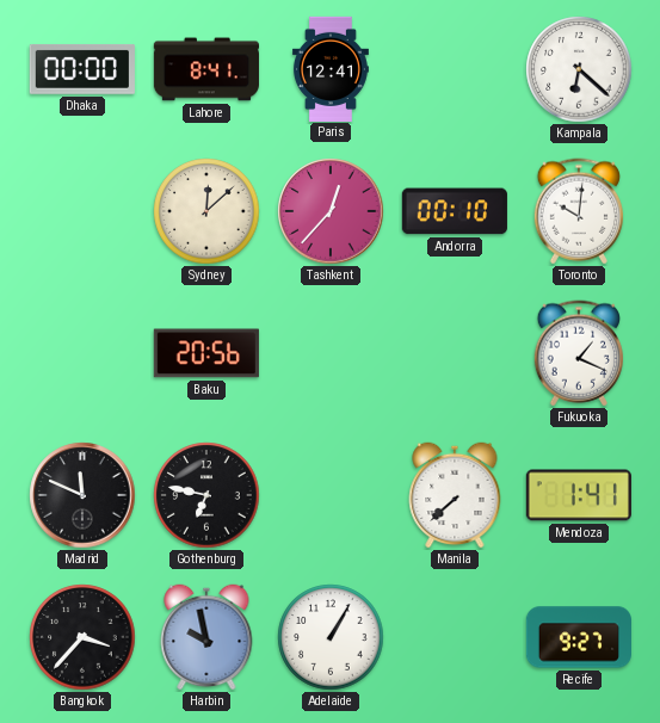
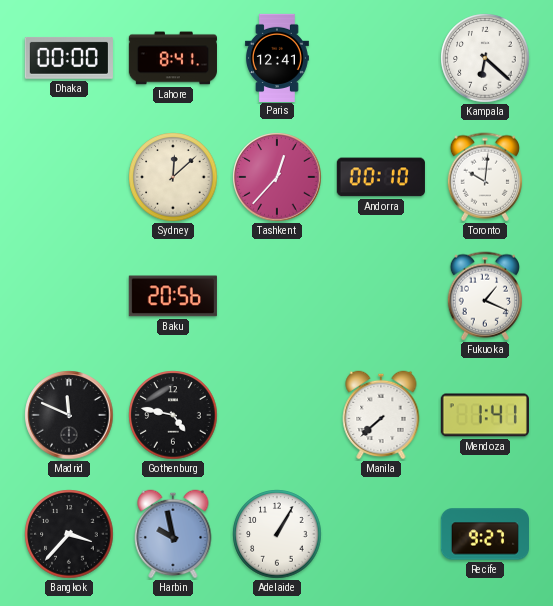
Gothenburg: 6:47 -> 4:47
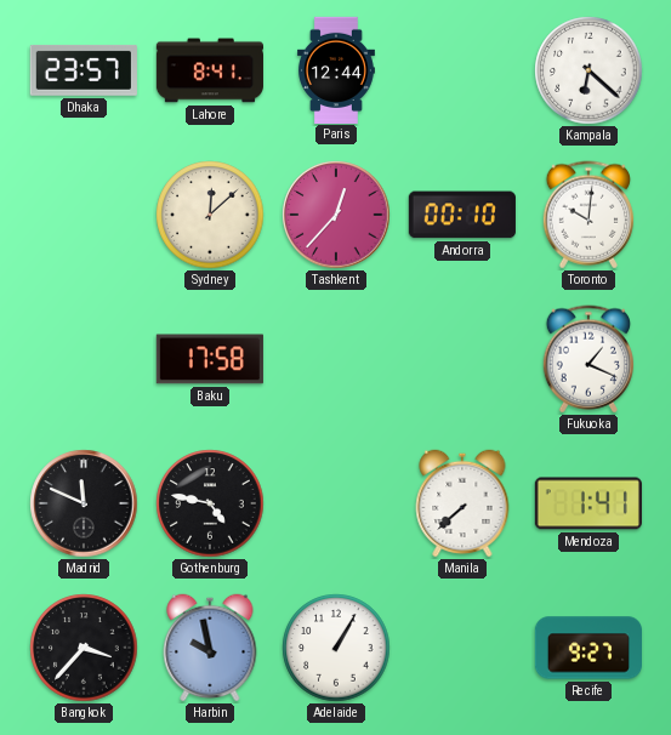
Dhaka: 00:00 -> 23:57
Paris: 12:41 -> 12:44
Baku: 20:56 -> 17:58
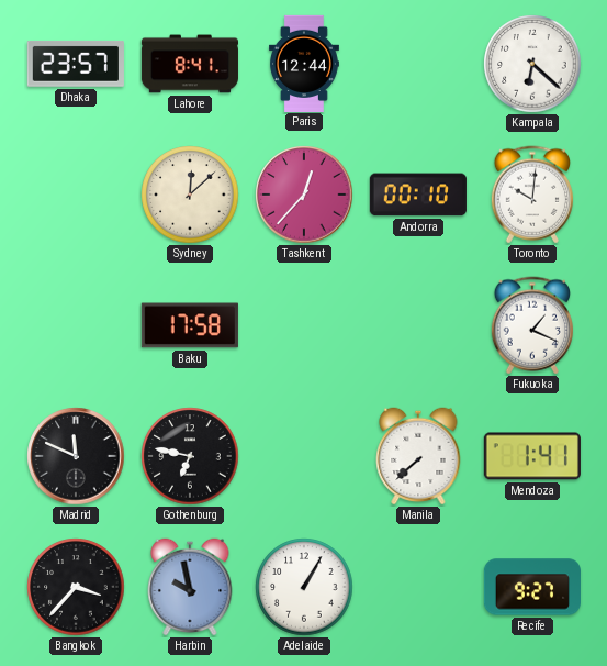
Gothenburg: 4:47 -> 6:47
